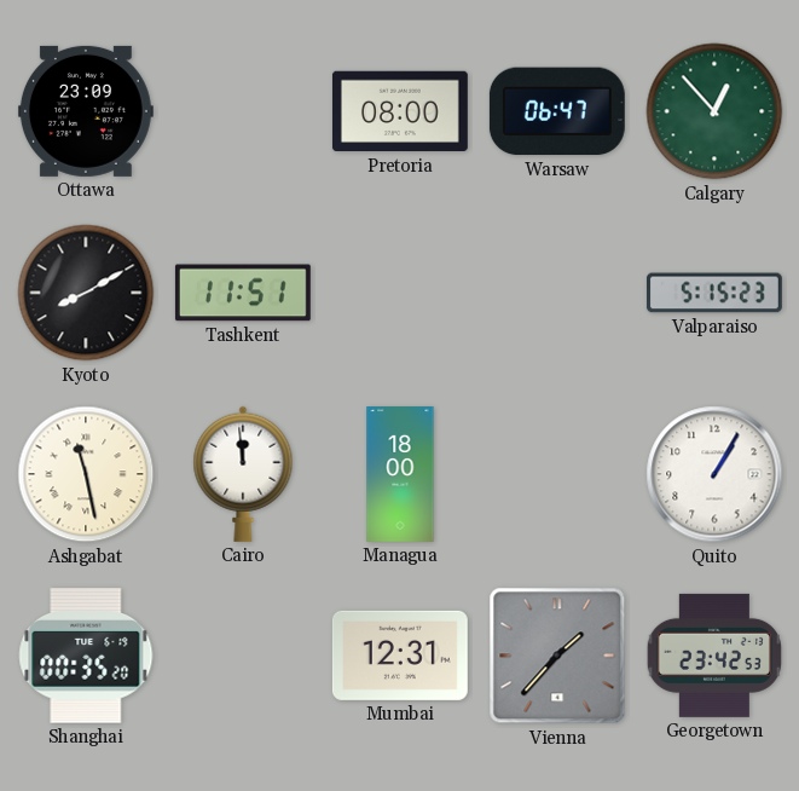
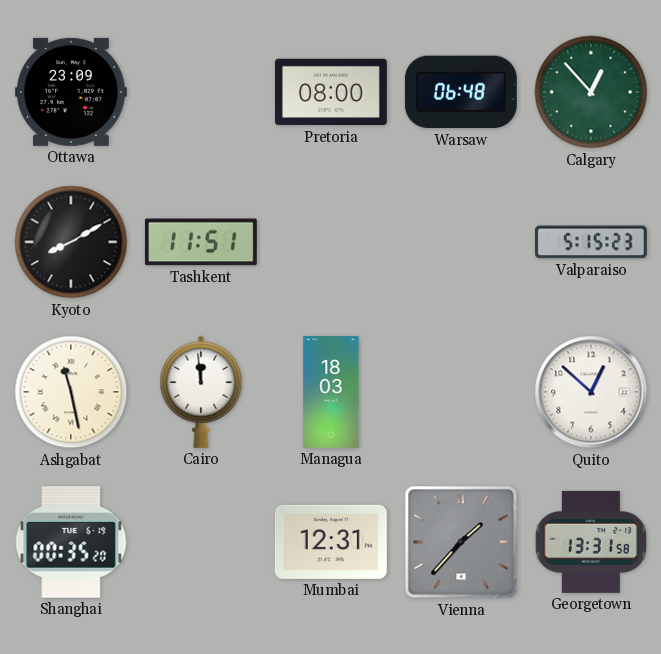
Warsaw: 06:47 -> 06:48
Managua: 18:00 -> 18:03
Quito: 1:05 -> 12:52
Georgetown: 23:42 -> 13:31
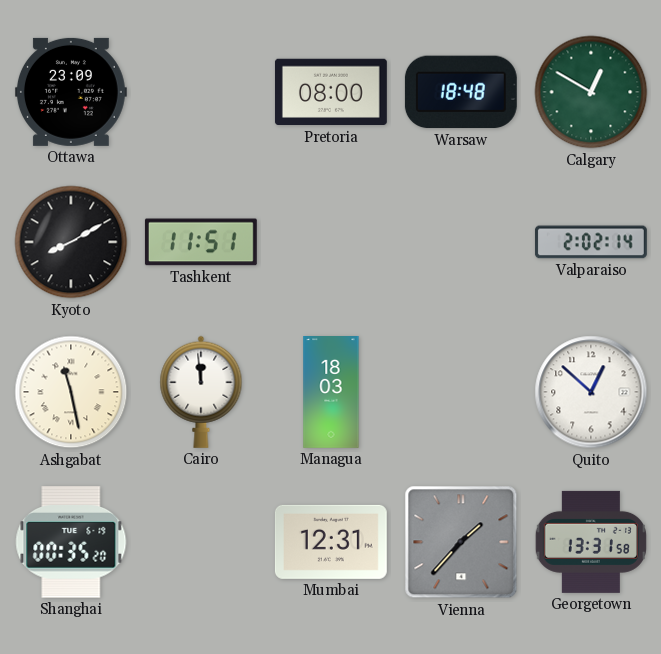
Warsaw: 06:48 -> 18:48
Calgary: 12:53 -> 12:50
Valparaiso: 5:15 -> 2:02
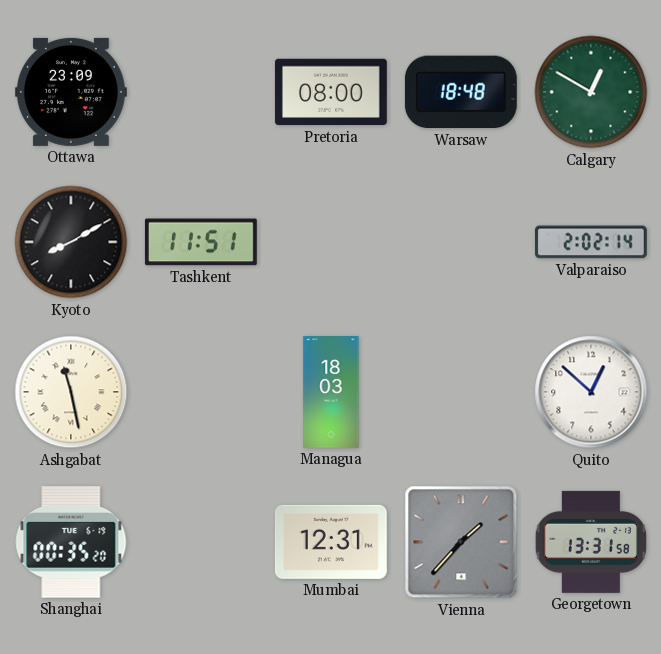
Cairo: 11:59 -> none
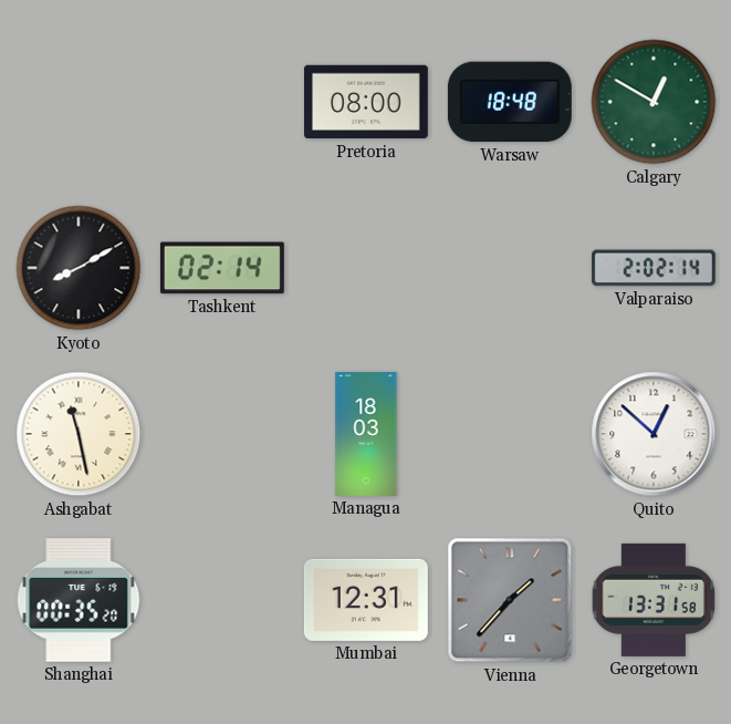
Ottawa: 23:09 -> none
Tashkent: 11:51 -> 02:14
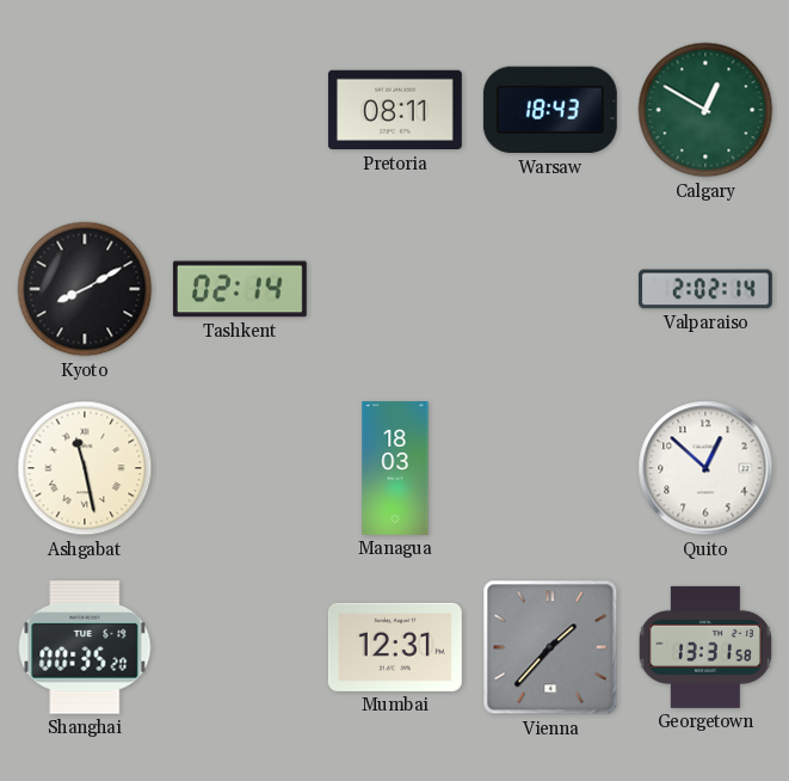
Pretoria: 08:00 -> 08:11
Warsaw: 18:48 -> 18:43
